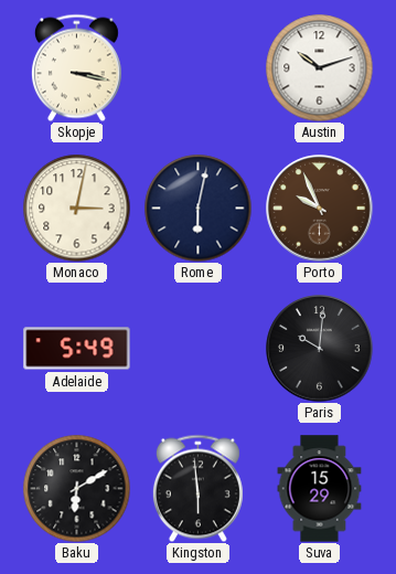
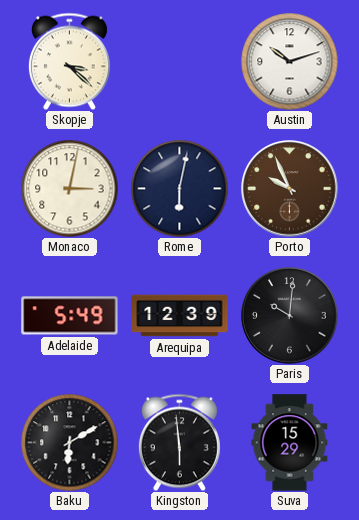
Skopje: 3:17 -> 3:22
Arequipa: none -> 12:39
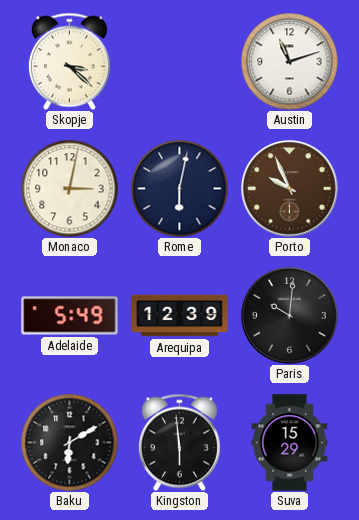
Austin: 10:12 -> 11:12
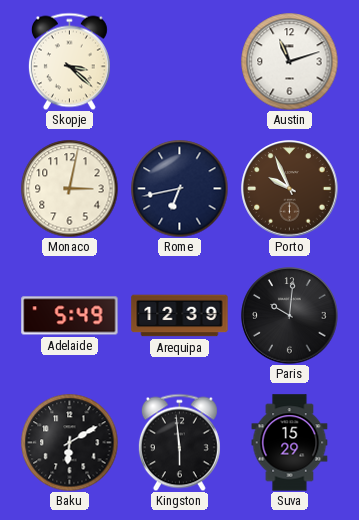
Rome: 6:02 -> 6:43
